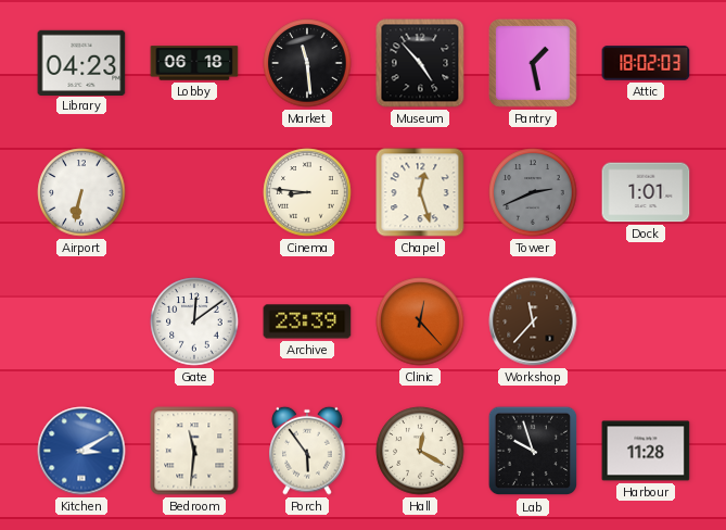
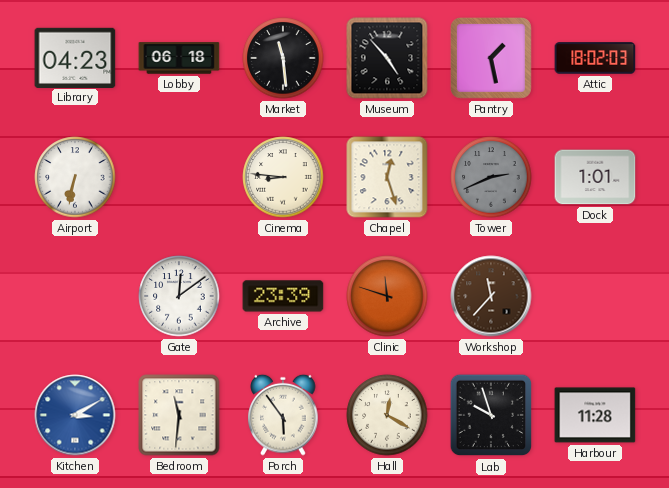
Clinic: 12:23 -> 11:48
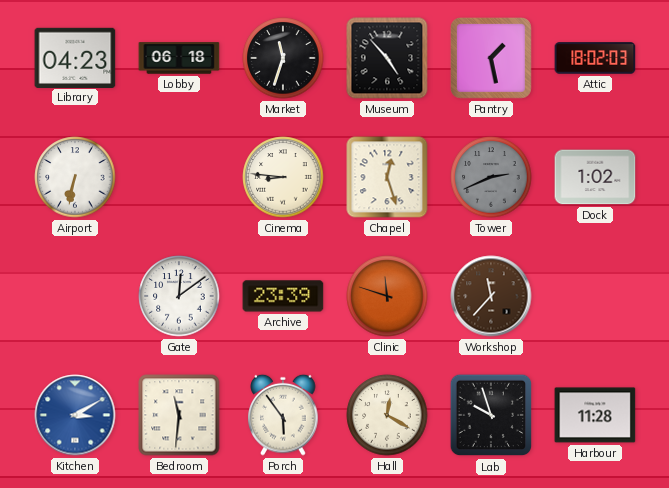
Market: 11:29 -> 11:33
Dock: 1:01 -> 1:02
